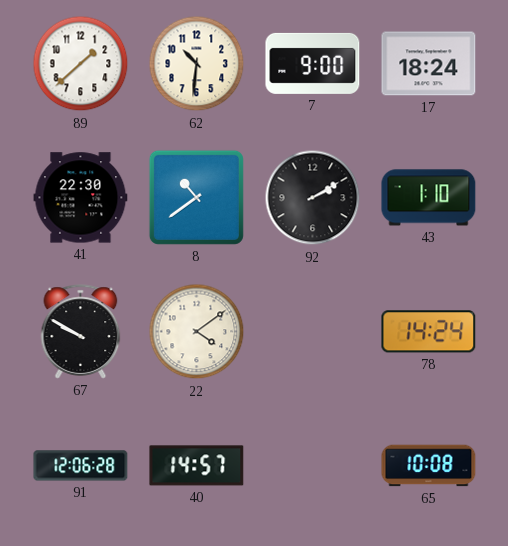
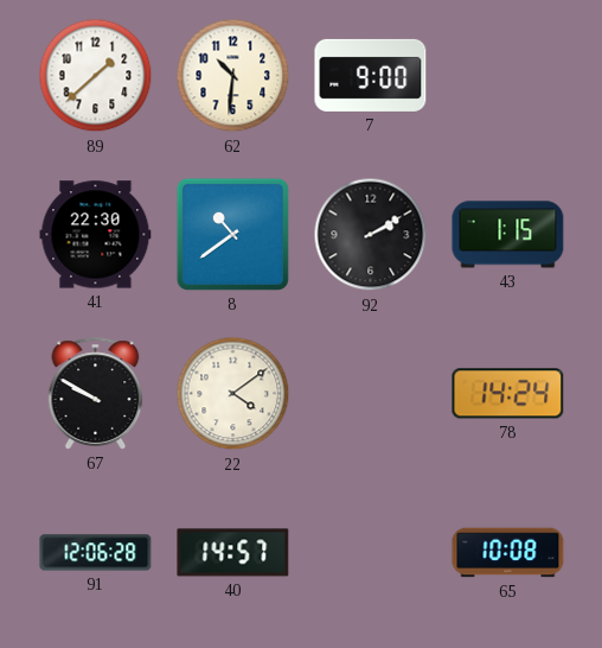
17: 18:24 -> none
43: 1:10 -> 1:15
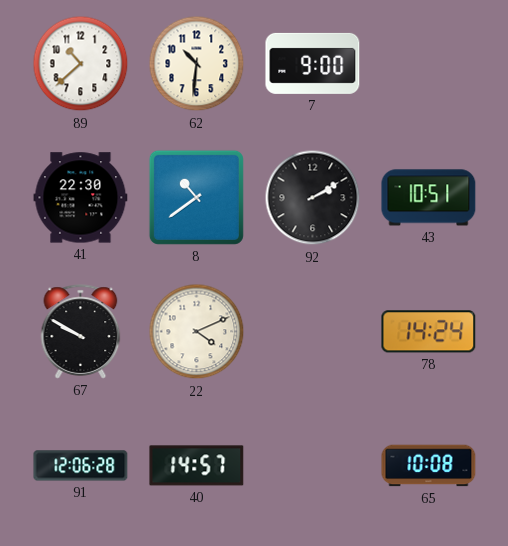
89: 1:38 -> 10:38
43: 1:15 -> 10:51
22: 4:09 -> 4:11
